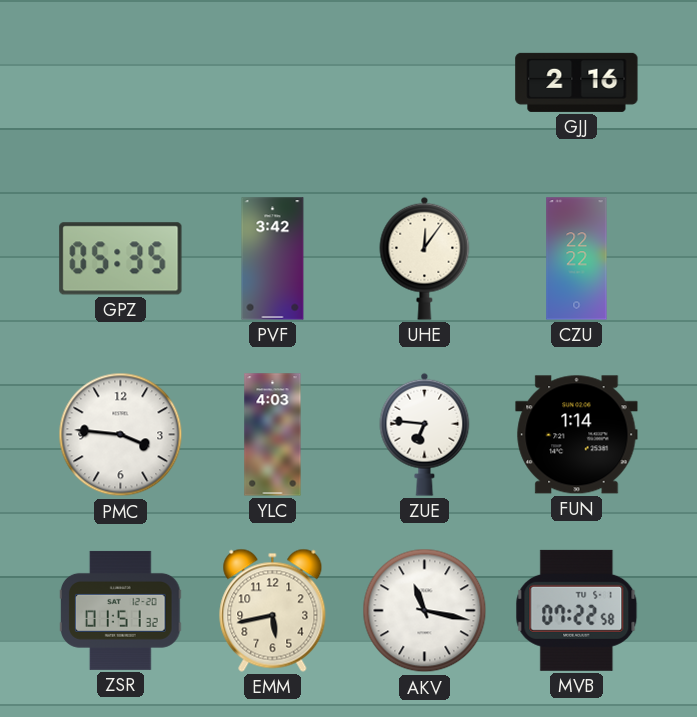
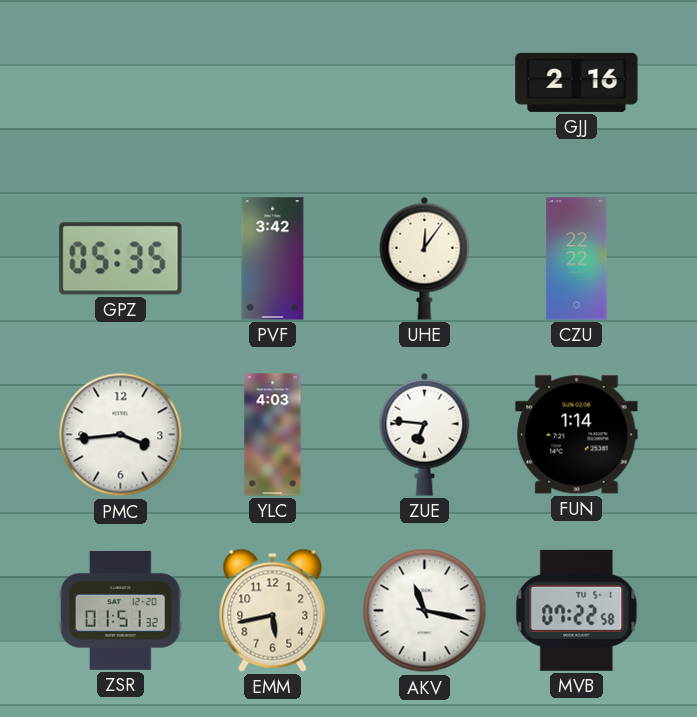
PMC: 3:46 -> 3:44
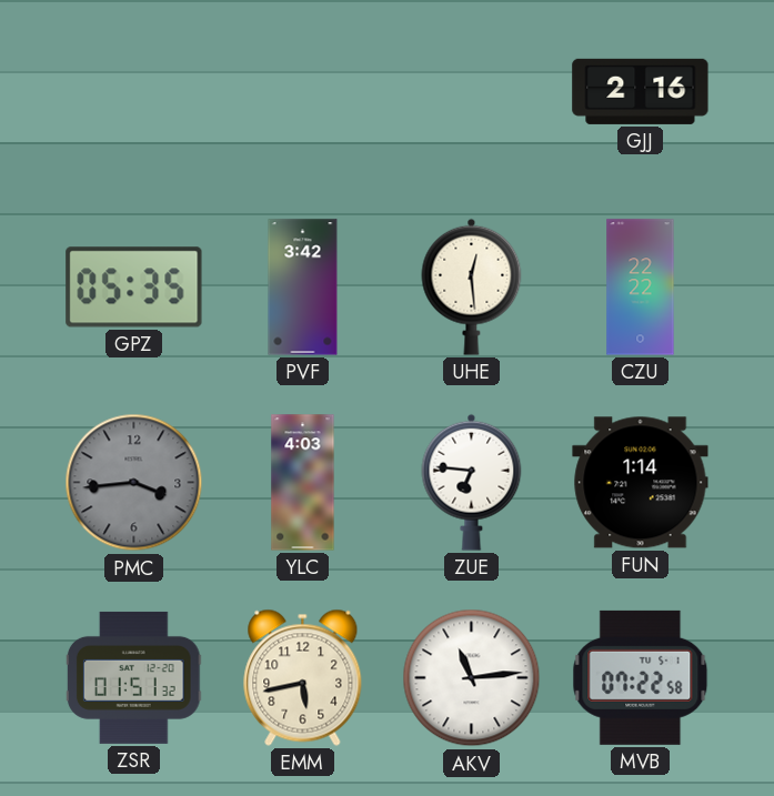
UHE: 12:06 -> 12:29
PMC dial: white -> grey
AKV: 11:17 -> 11:14
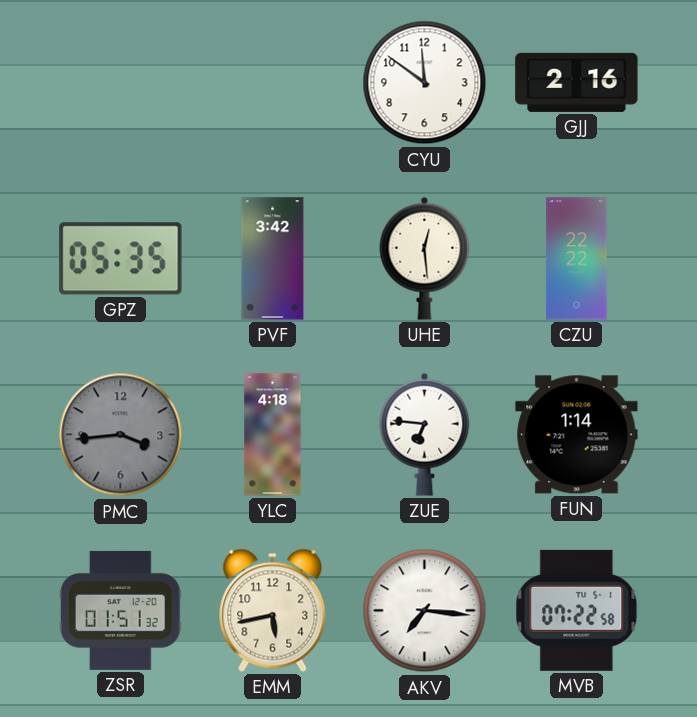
CYU: none -> 11:51
YLC: 4:03 -> 4:18
AKV: 11:14 -> 7:16
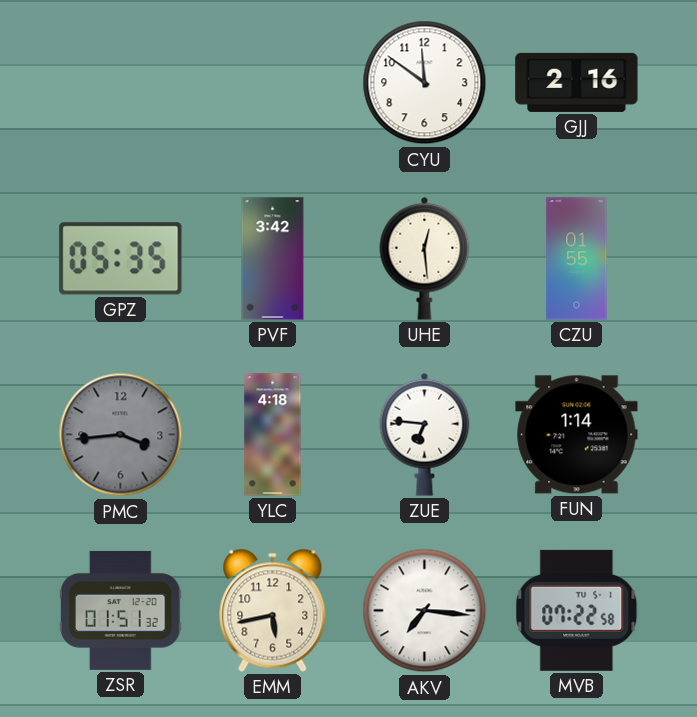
CZU: 22:22 -> 01:55
